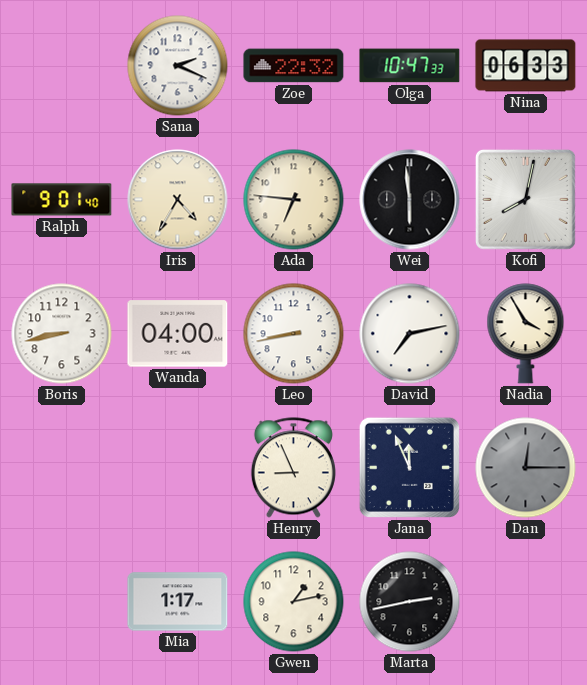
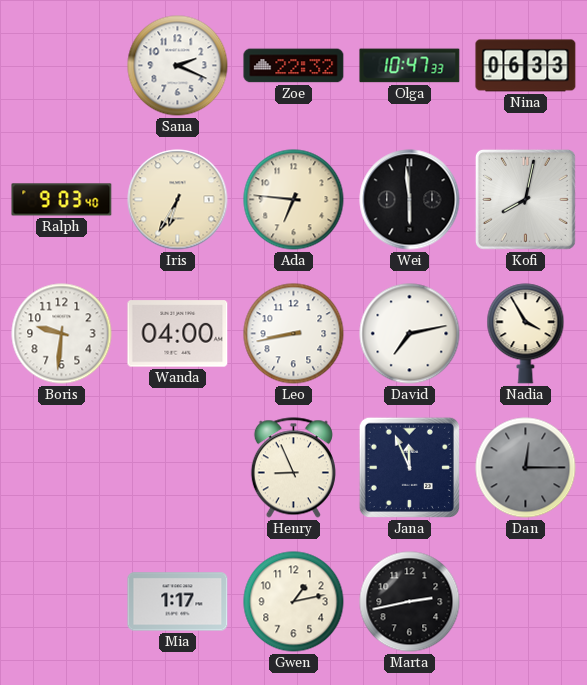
Ralph: 9:01 -> 9:03
Iris: 4:35 -> 6:35
Boris: 8:43 -> 9:31
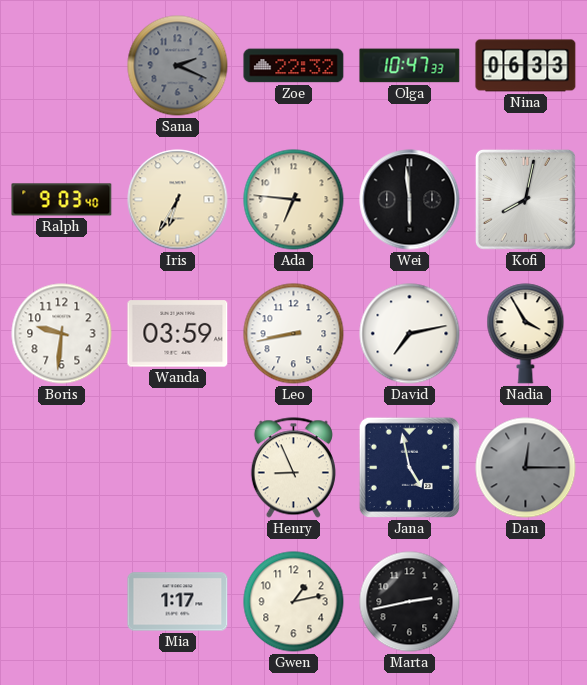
Sana dial: white -> grey
Wanda: 04:00 -> 03:59
Jana: 11:56 -> 4:58
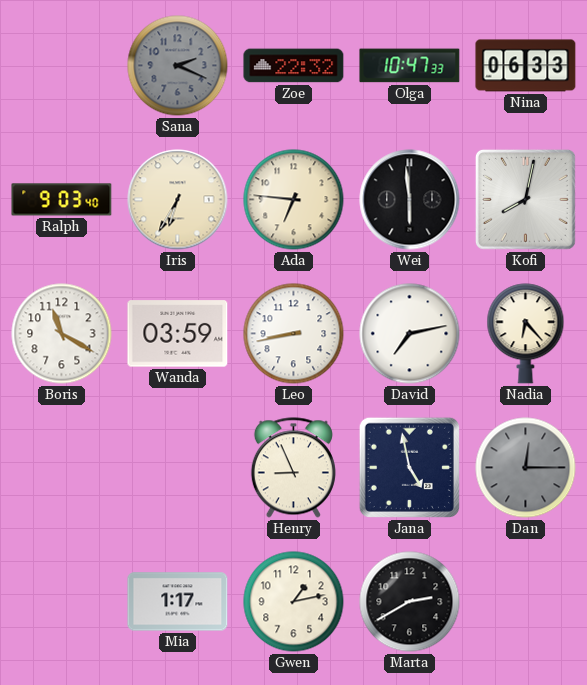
Boris: 9:31 -> 11:20
Nadia: 3:55 -> 6:23
Marta: 2:43 -> 2:40
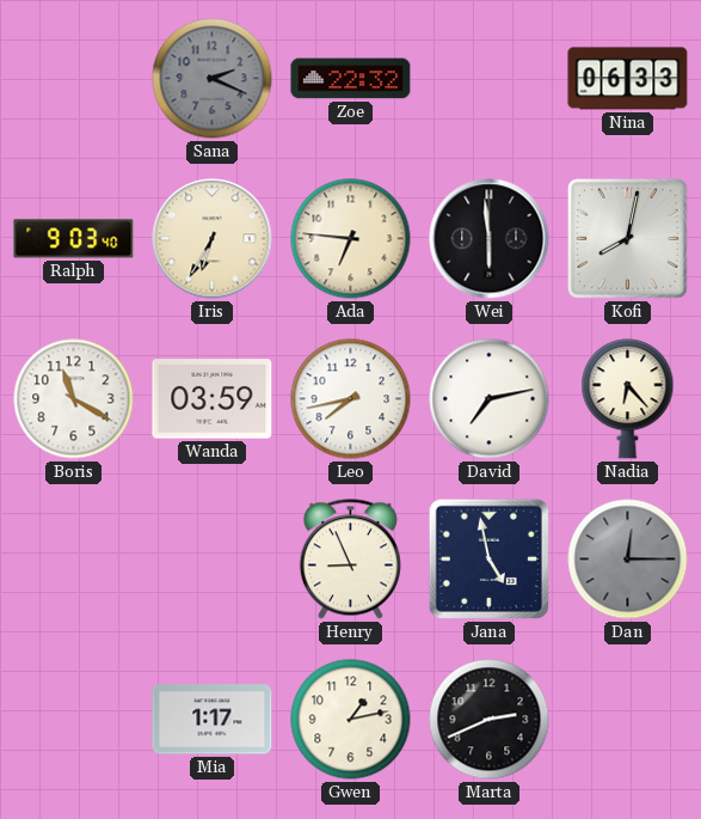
Olga: 10:47 -> none
Leo: 8:43 -> 7:43
Marta: 2:40 -> 2:41
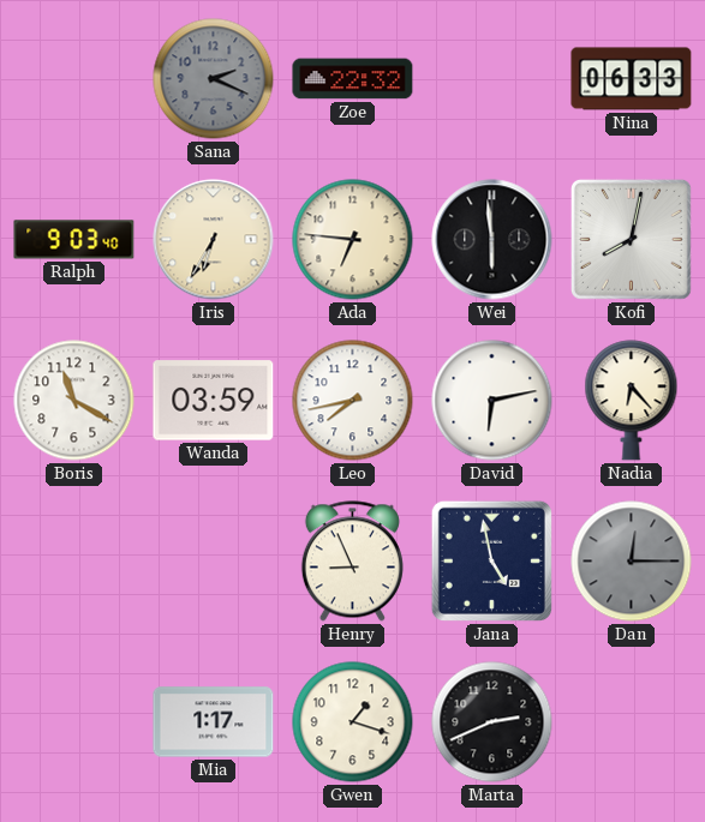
David: 7:13 -> 6:13
Gwen: 1:13 -> 1:18
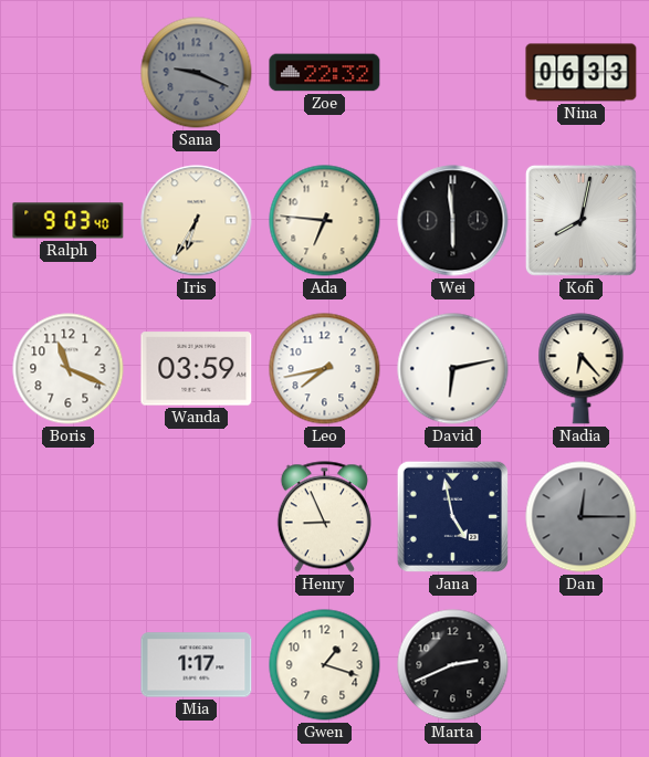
Sana: 2:19 -> 9:19
Boris: 11:20 -> 11:19
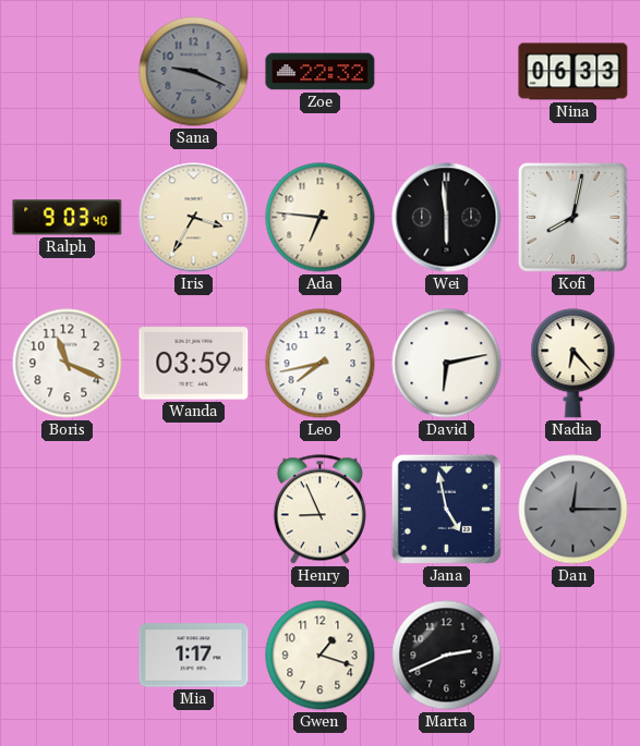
Iris: 6:35 -> 3:35
